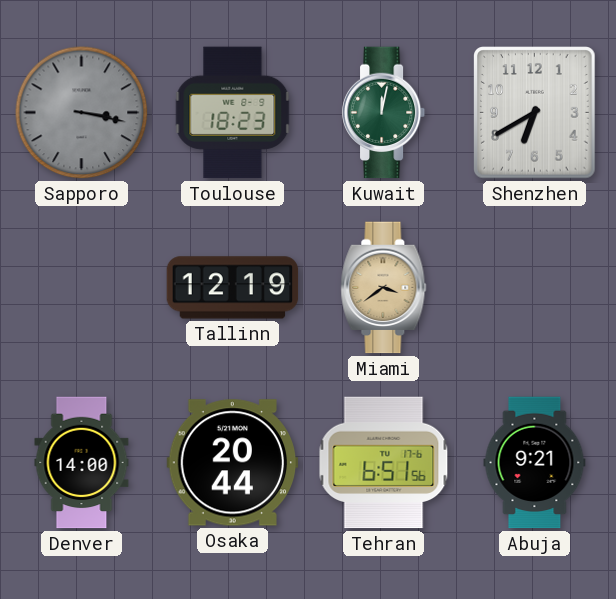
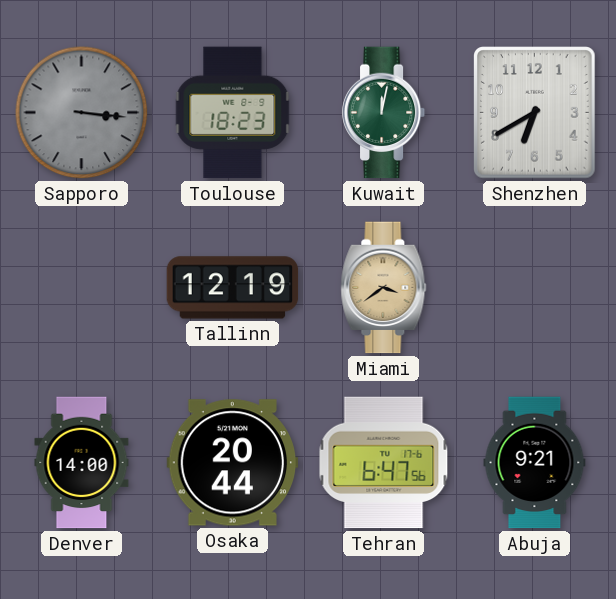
Sapporo: 3:17 -> 3:16
Tehran: 6:51 -> 6:47
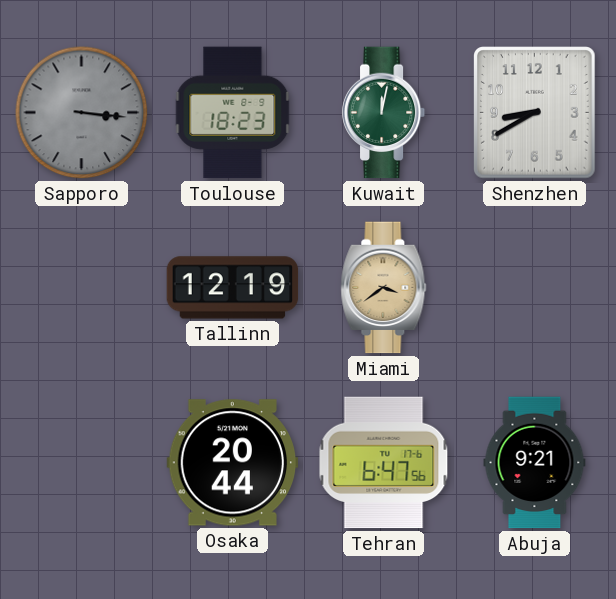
Shenzhen: 6:40 -> 8:40
Denver: 14:00 -> none
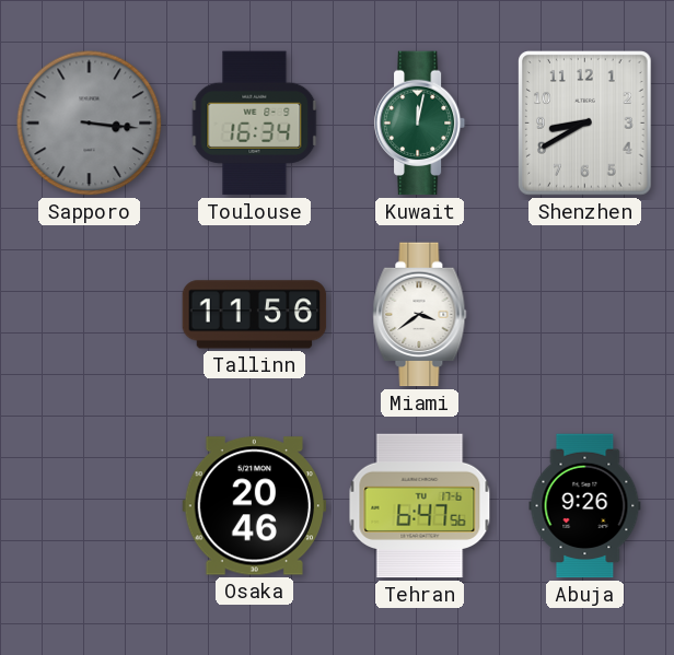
Toulouse: 18:23 -> 16:34
Tallinn: 12:19 -> 11:56
Miami dial: champagne -> white
Osaka: 20:44 -> 20:46
Abuja: 9:21 -> 9:26
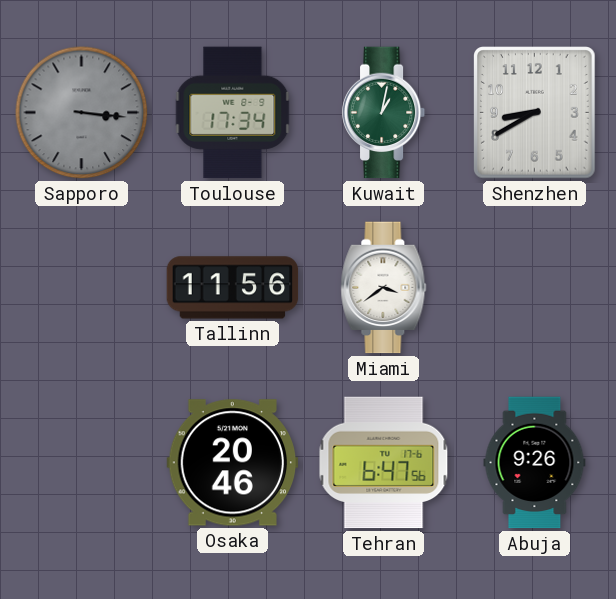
Toulouse: 16:34 -> 17:34
Kuwait: 12:02 -> 1:02
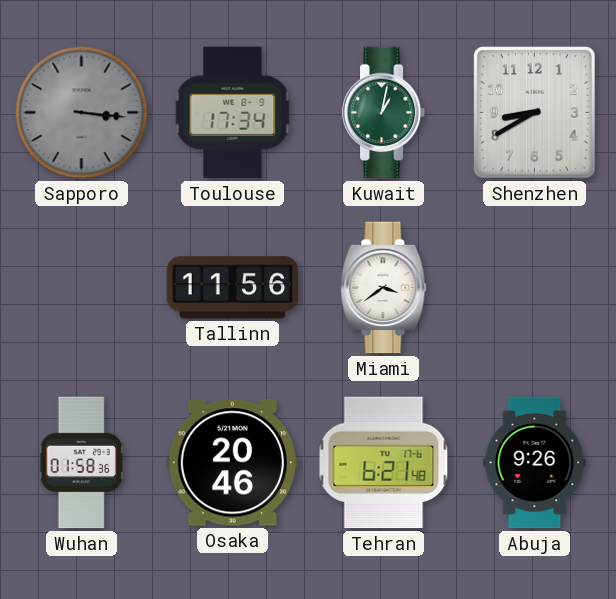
Wuhan: none -> 01:58
Tehran: 6:47 -> 6:21
